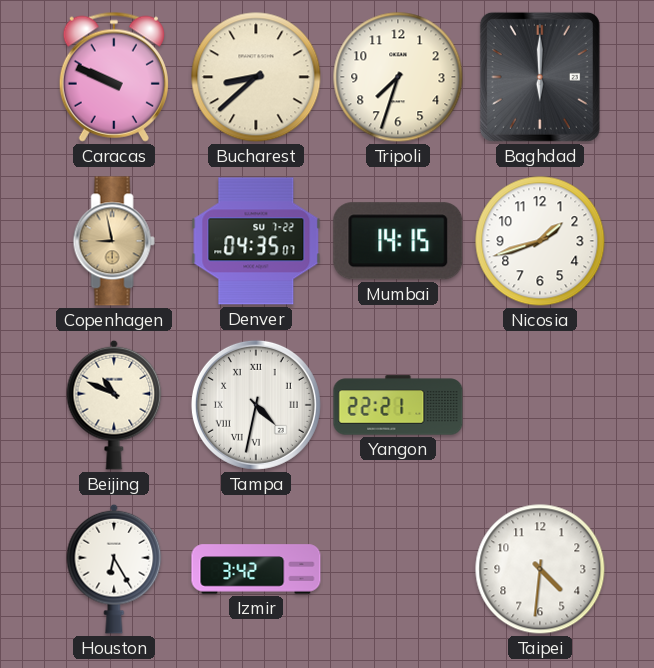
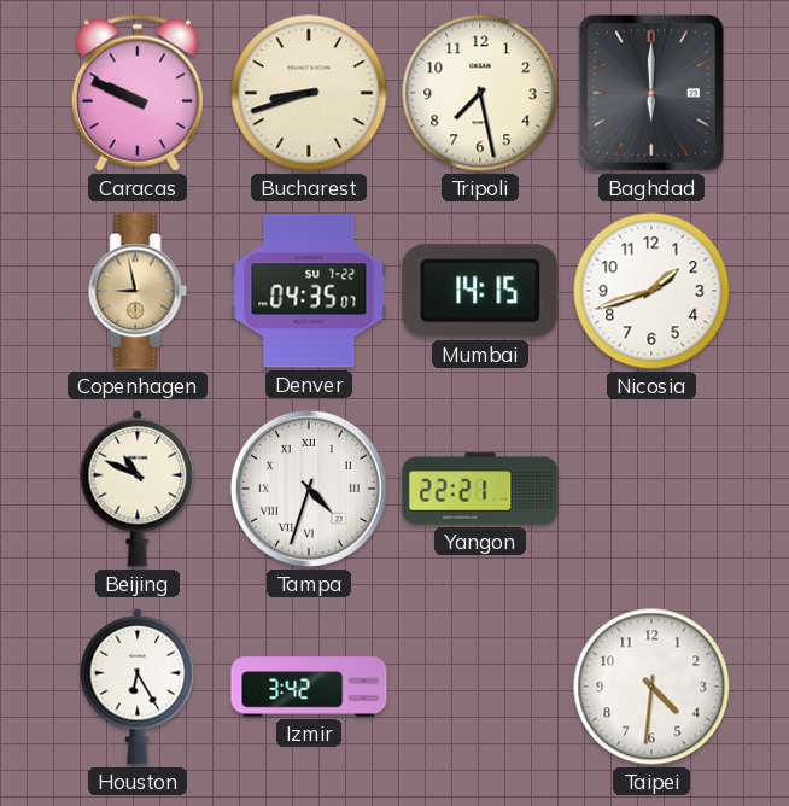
Bucharest: 8:38 -> 8:42
Tripoli: 7:33 -> 7:28
Tampa: 4:32 -> 4:33
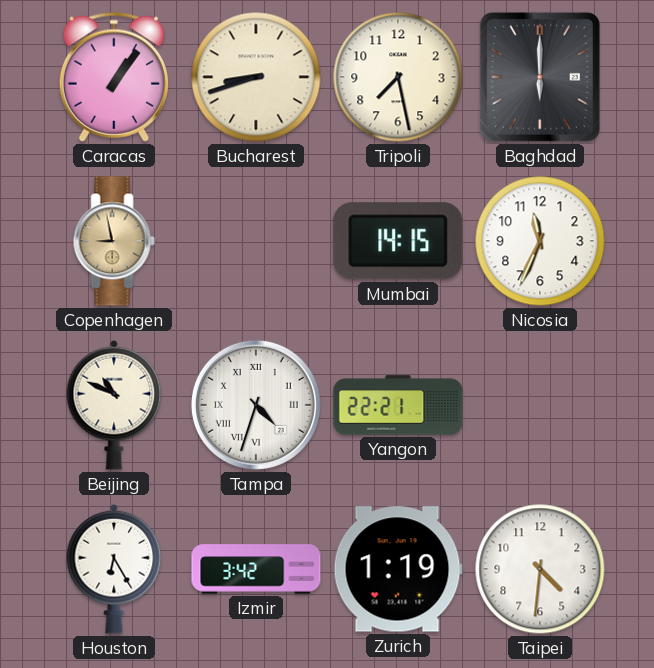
Caracas: 9:49 -> 1:06
Denver: 04:35 -> none
Nicosia: 1:42 -> 11:34
Zurich: none -> 1:19
